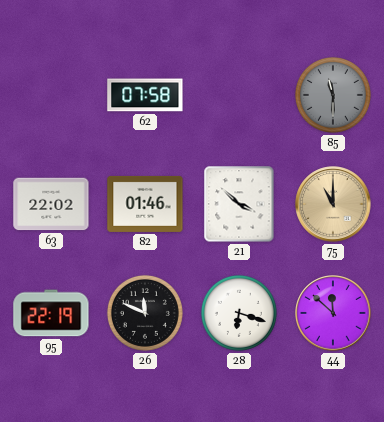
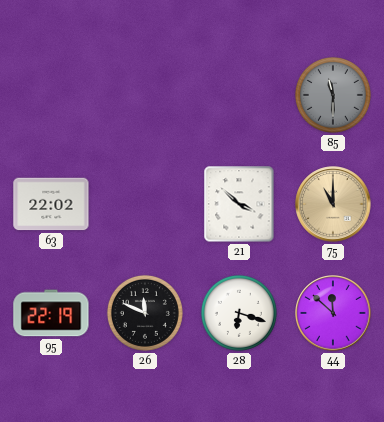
62: 07:58 -> none
82: 01:46 -> none
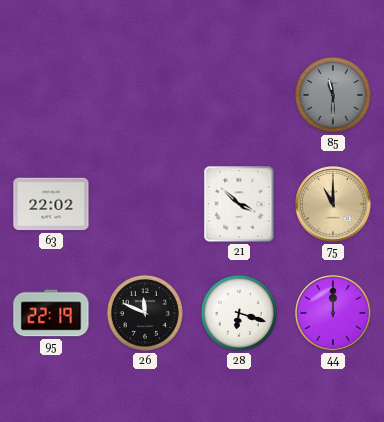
44: 11:52 -> 12:00
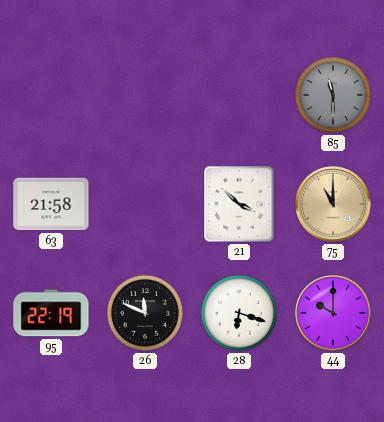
63: 22:02 -> 21:58
44: 12:00 -> 10:00
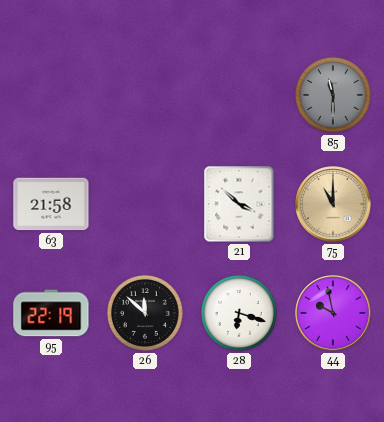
26: 11:49 -> 11:52
44: 10:00 -> 9:58
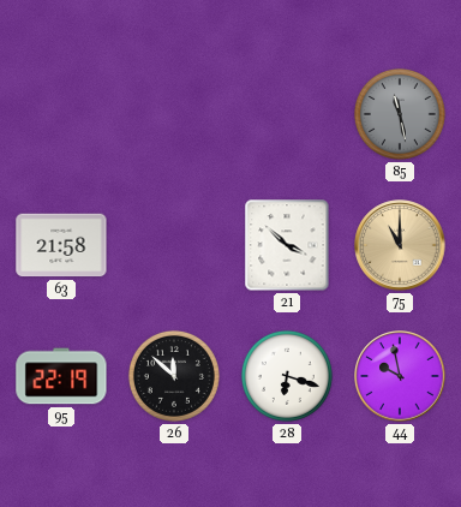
85: 11:30 -> 11:28
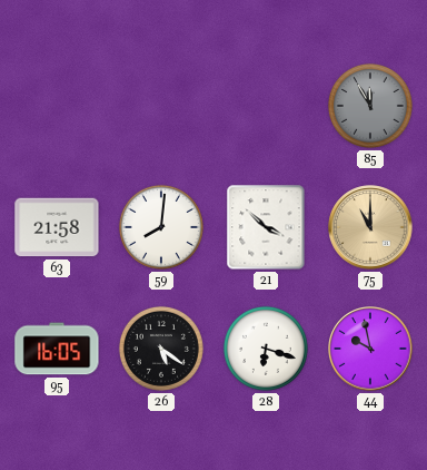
85: 11:28 -> 11:55
59: none -> 8:01
95: 22:19 -> 16:05
26: 11:52 -> 5:21
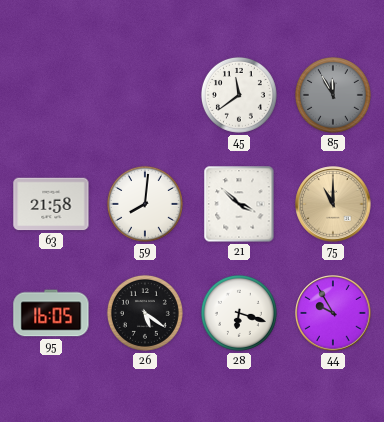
45: none -> 11:39
44: 9:58 -> 9:55
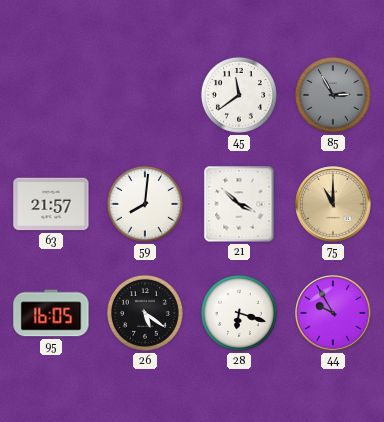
85: 11:55 -> 2:55
63: 21:58 -> 21:57
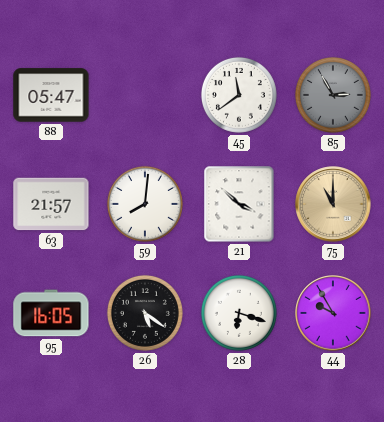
88: none -> 05:47
